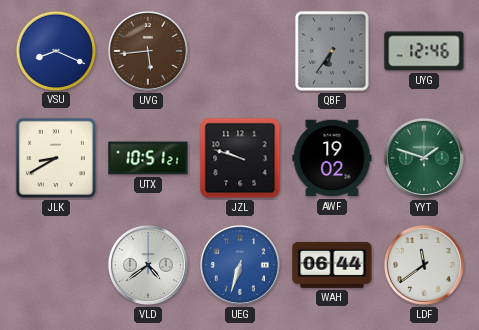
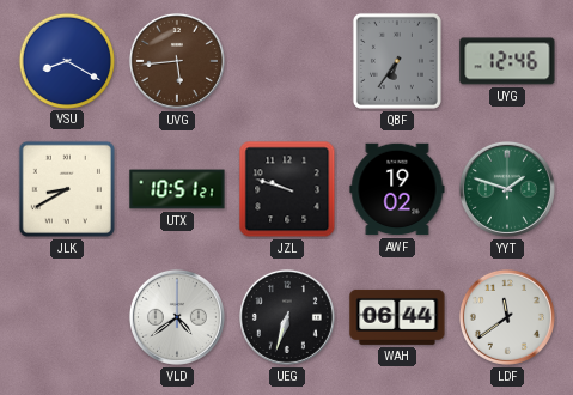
VSU: 8:19 -> 8:20
UEG dial: blue -> black
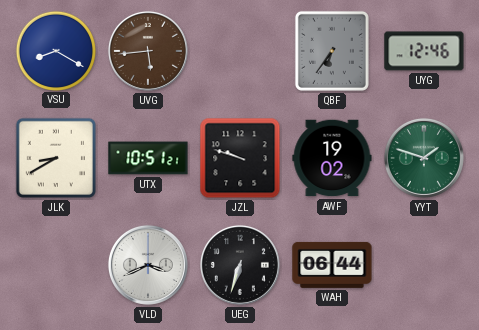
VLD: 4:39 -> 3:41
LDF: 11:39 -> none
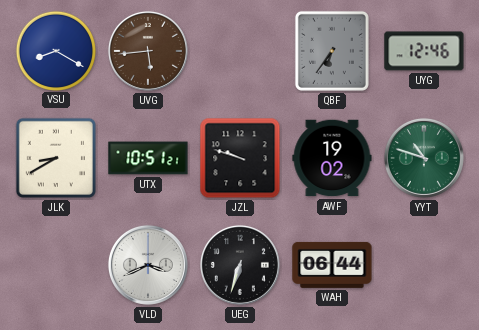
YYT: 1:48 -> 10:48
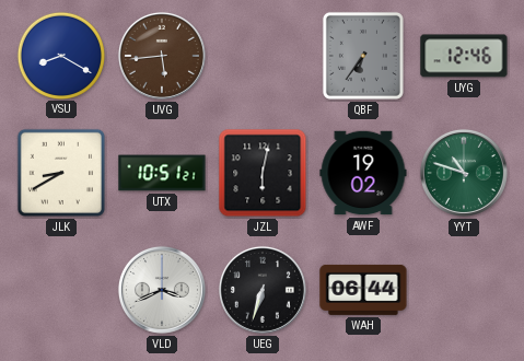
JZL: 9:48 -> 6:02
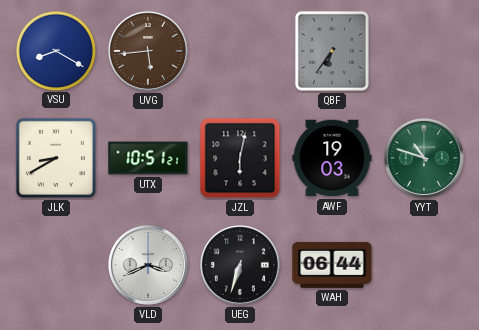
UYG: 12:46 -> none
AWF: 19:02 -> 19:03
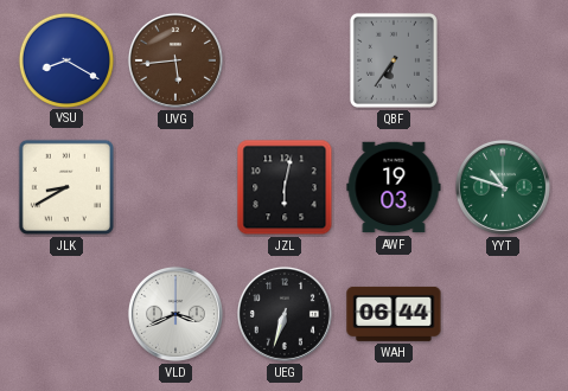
UTX: 10:51 -> none
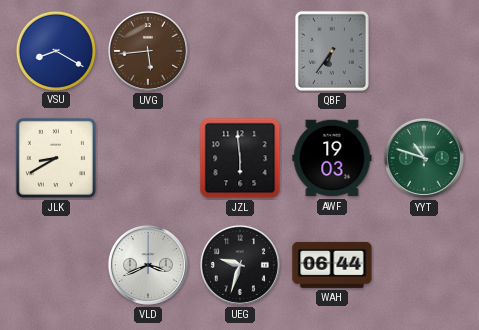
JZL: 6:02 -> 5:59
UEG: 6:33 -> 9:33
